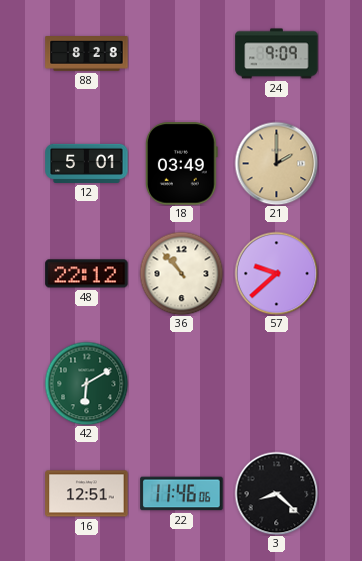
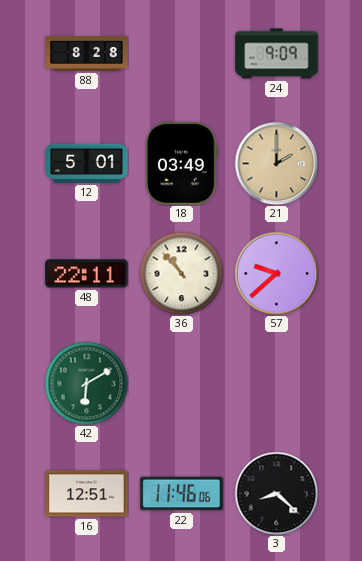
48: 22:12 -> 22:11
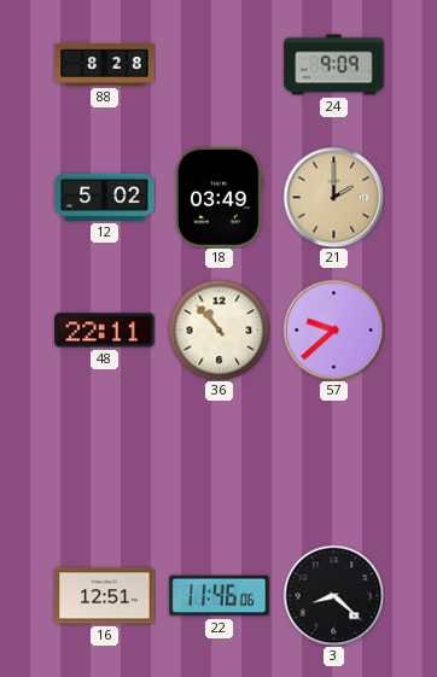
12: 5:01 -> 5:02
42: 6:10 -> none
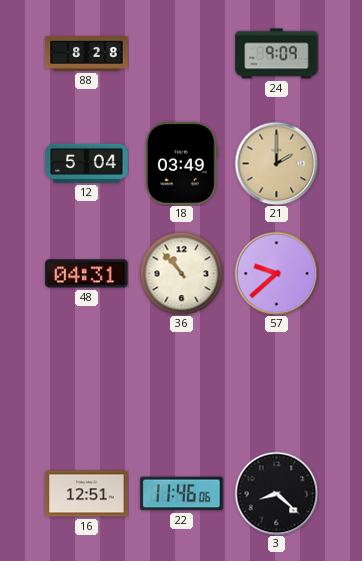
12: 5:02 -> 5:04
48: 22:11 -> 04:31
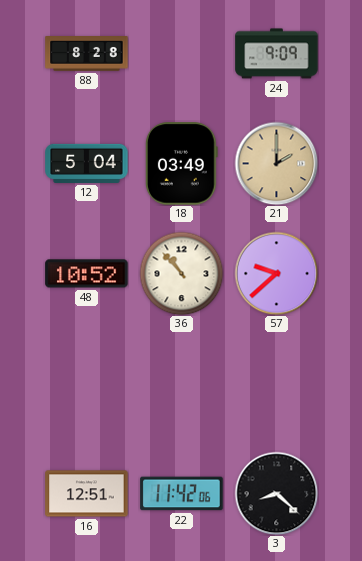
48: 04:31 -> 10:52
22: 11:46 -> 11:42
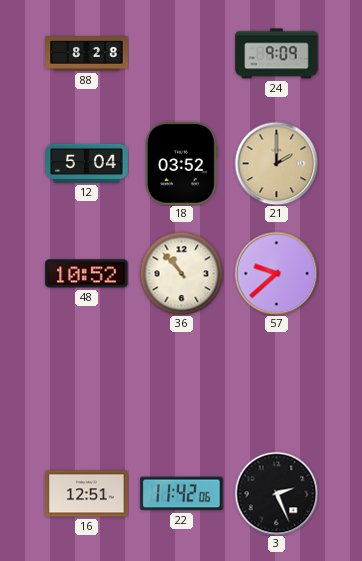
18: 03:49 -> 03:52
3: 8:22 -> 2:26
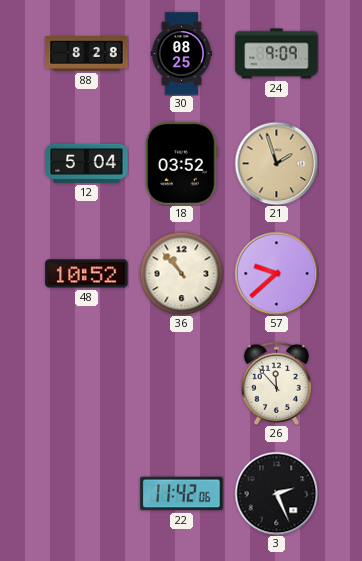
30: none -> 08:25
21: 2:00 -> 1:57
26: none -> 11:53
16: 12:51 -> none
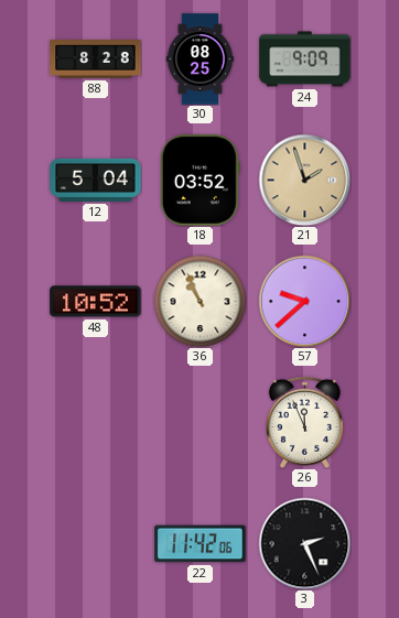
36: 10:53 -> 10:56
26: 11:53 -> 11:56
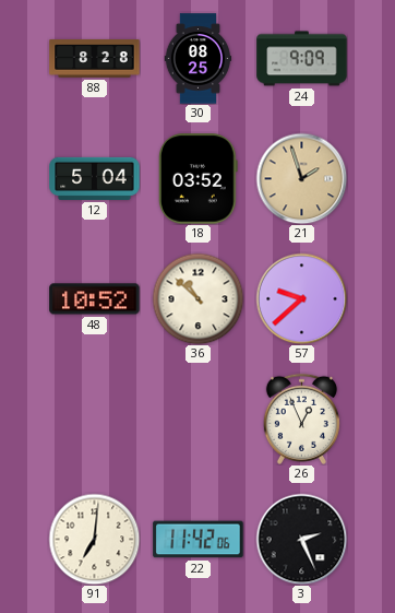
36: 10:56 -> 10:52
26: 11:56 -> 12:56
91: none -> 7:01
